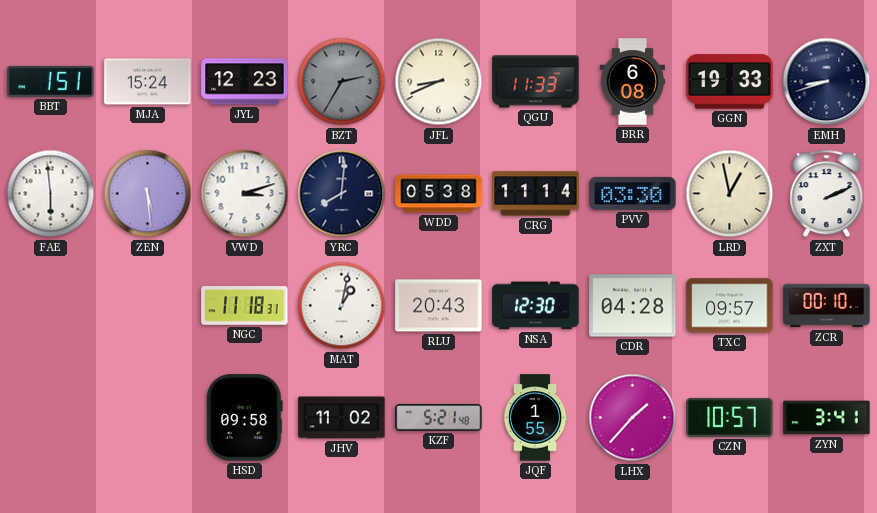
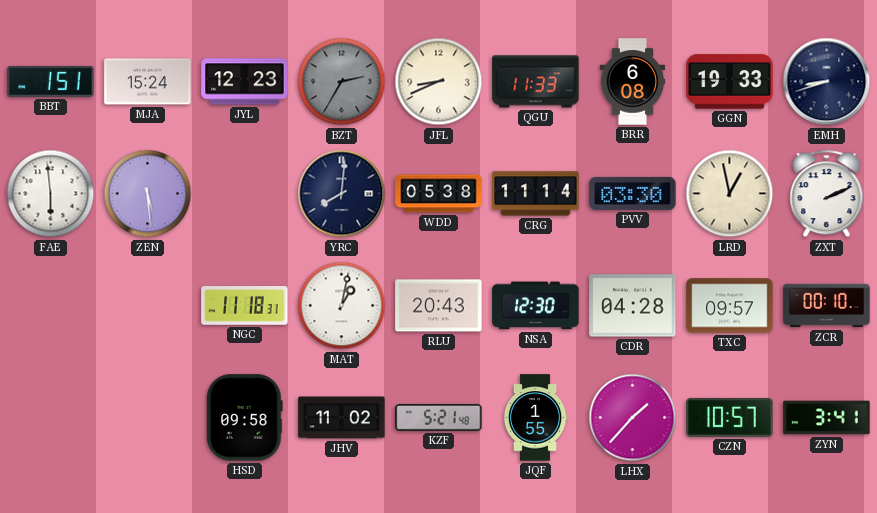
VWD: 3:12 -> none
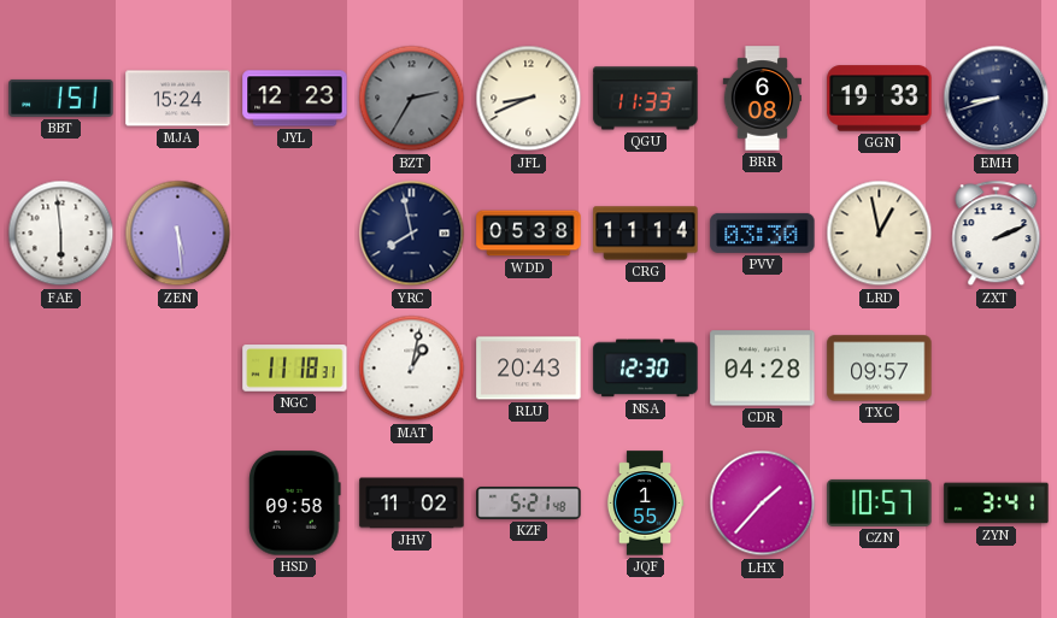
YRC: 8:01 -> 7:58
ZCR: 00:10 -> none
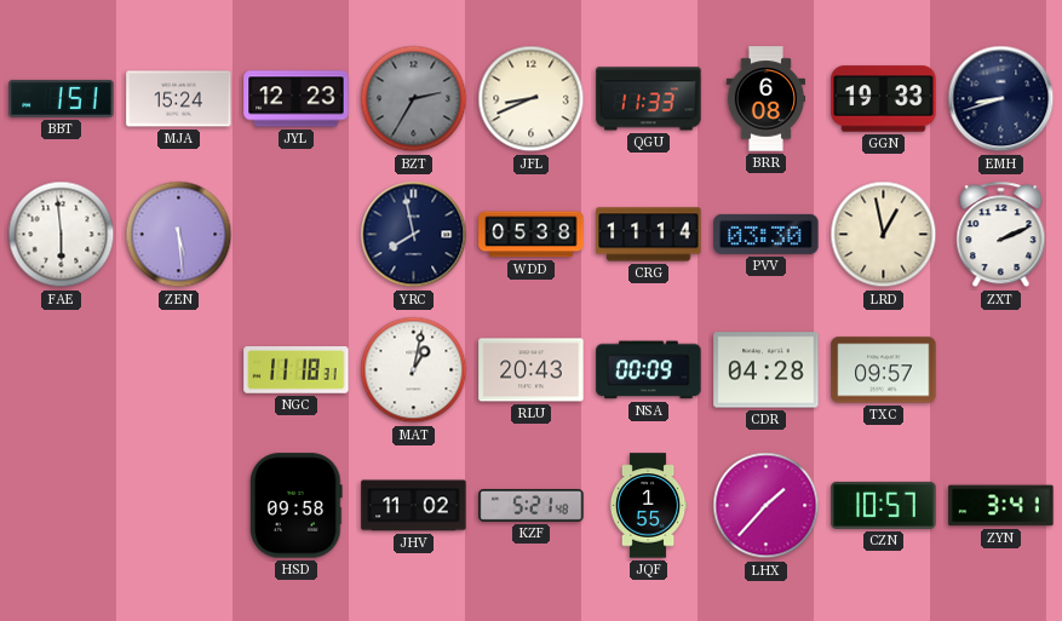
NSA: 12:30 -> 00:09
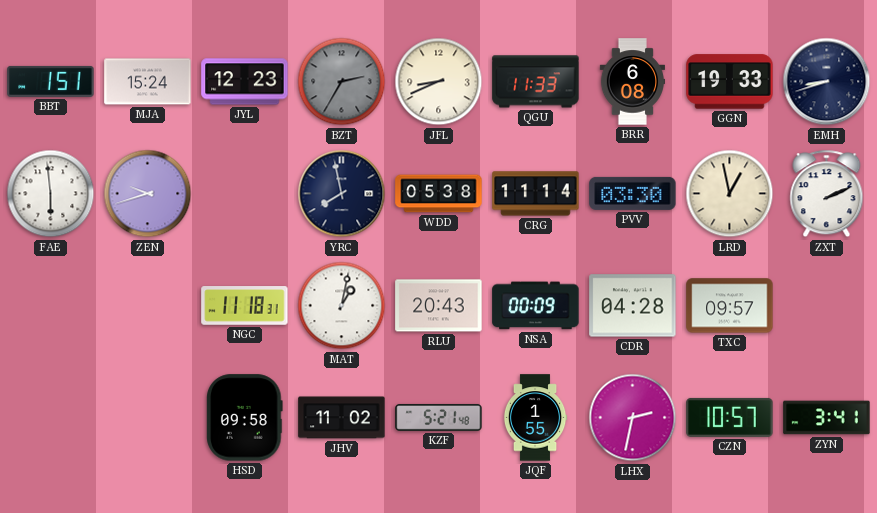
ZEN: 5:29 -> 9:42
LHX: 1:37 -> 2:32
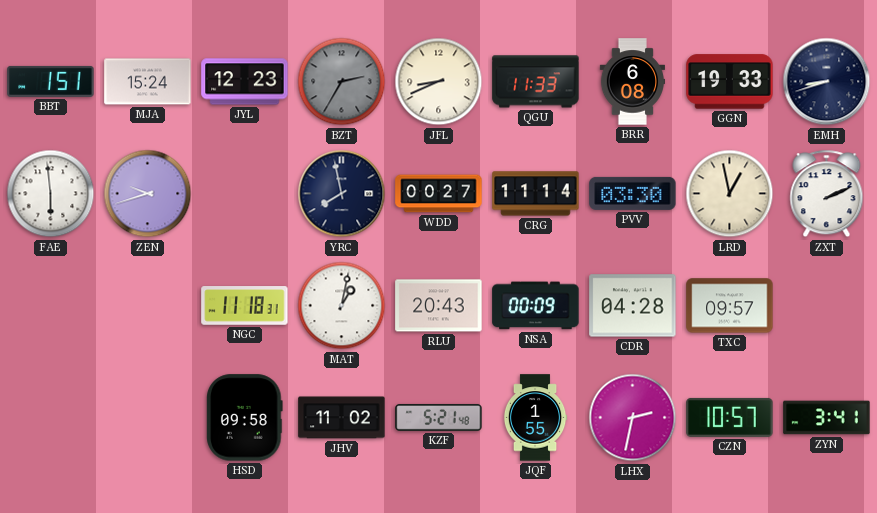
WDD: 05:38 -> 00:27
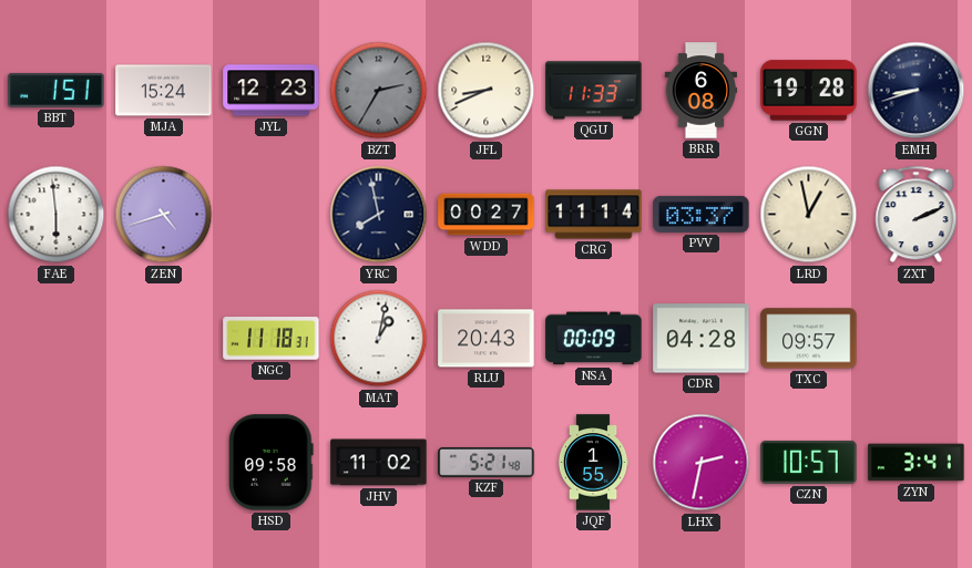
GGN: 19:33 -> 19:28
ZEN: 9:42 -> 4:42
PVV: 03:30 -> 03:37
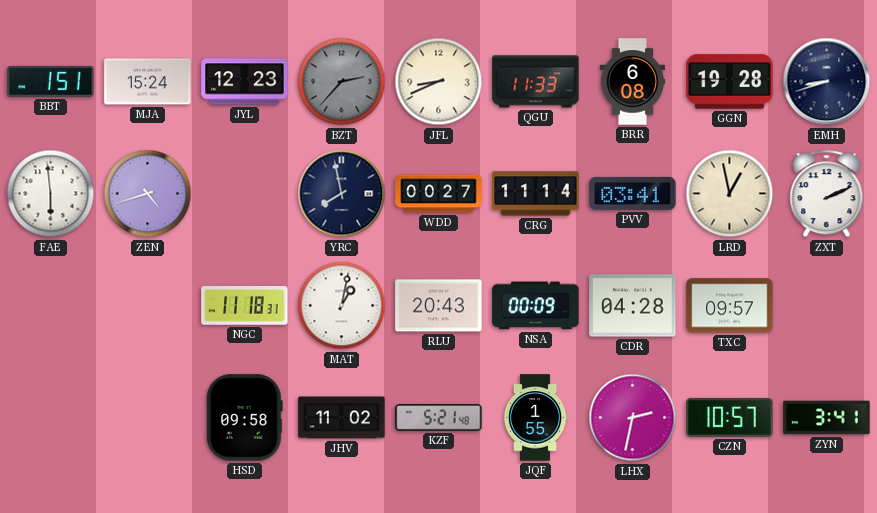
BZT: 2:35 -> 2:37
PVV: 03:37 -> 03:41
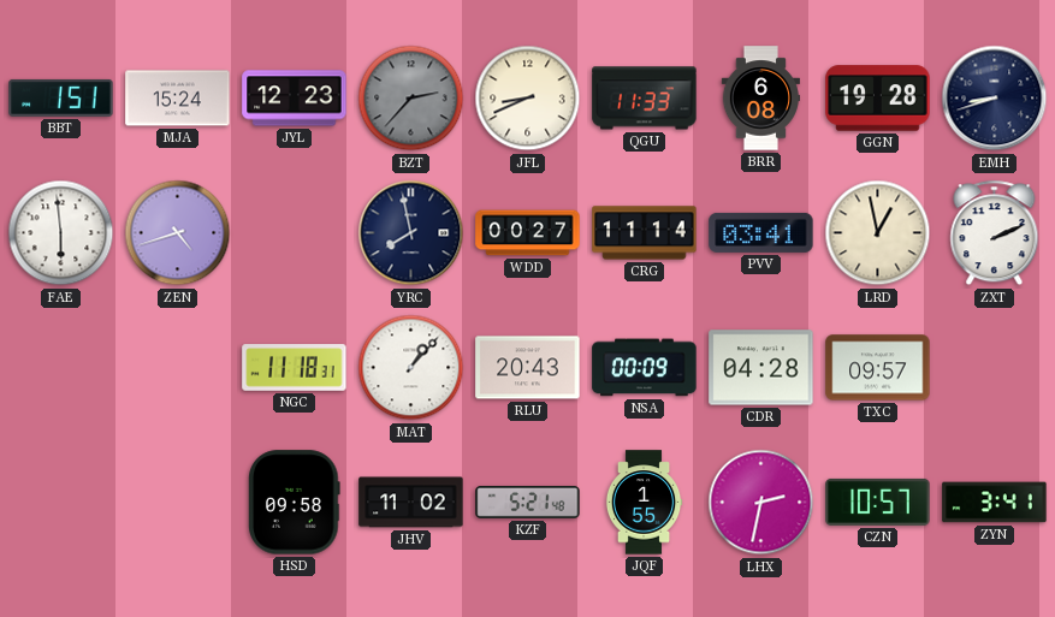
MAT: 1:02 -> 1:07
